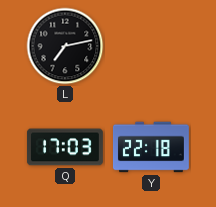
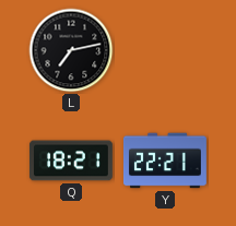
Q: 17:03 -> 18:21
Y: 22:18 -> 22:21
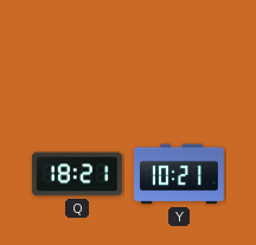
L: 7:13 -> none
Y: 22:21 -> 10:21
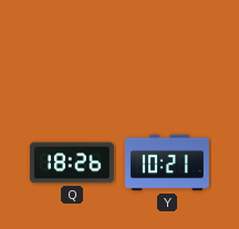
Q: 18:21 -> 18:26
